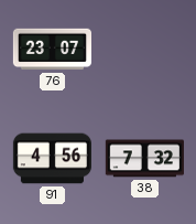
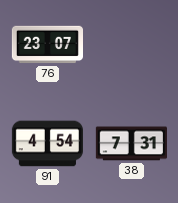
91: 4:56 -> 4:54
38: 7:32 -> 7:31
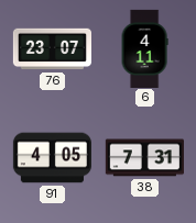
6: none -> 4:11
91: 4:54 -> 4:05
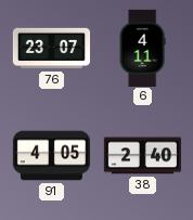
38: 7:31 -> 2:40
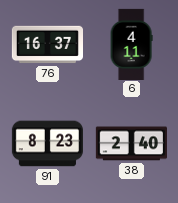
76: 23:07 -> 16:37
91: 4:05 -> 8:23
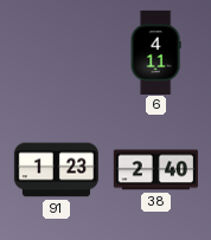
76: 16:37 -> none
91: 8:23 -> 1:23
